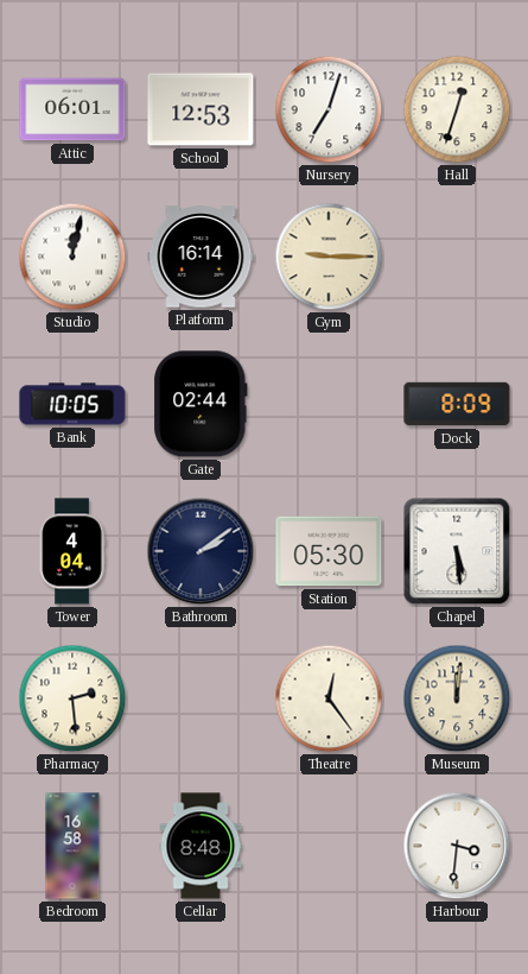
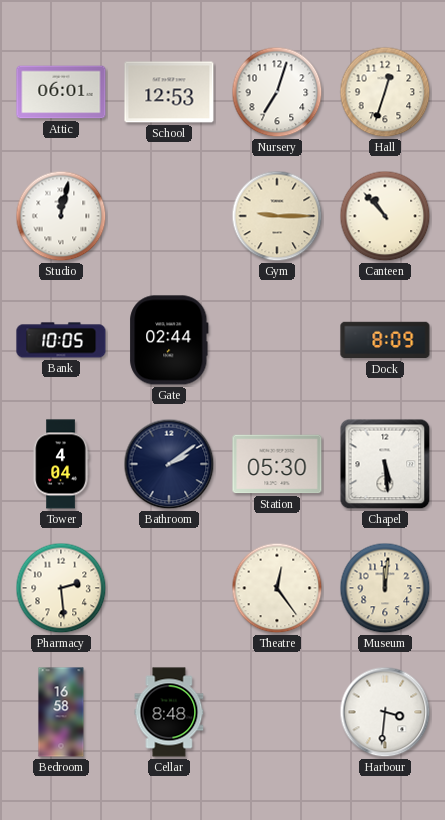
Platform: 16:14 -> none
Canteen: none -> 10:53
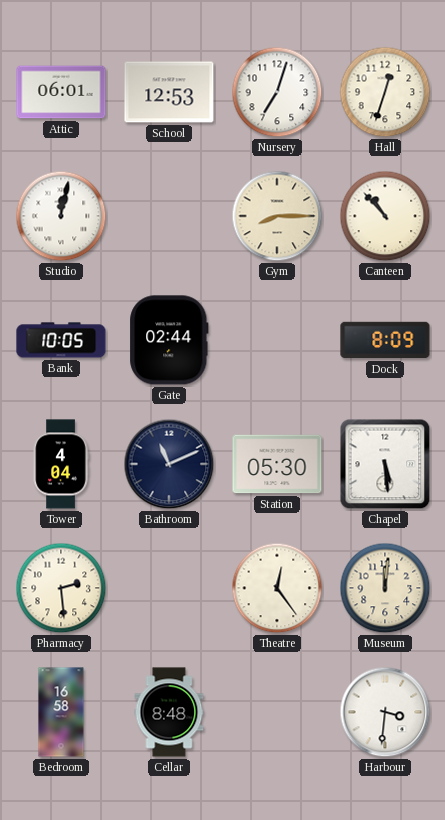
Gym: 9:15 -> 8:15
Bathroom: 2:09 -> 11:11
